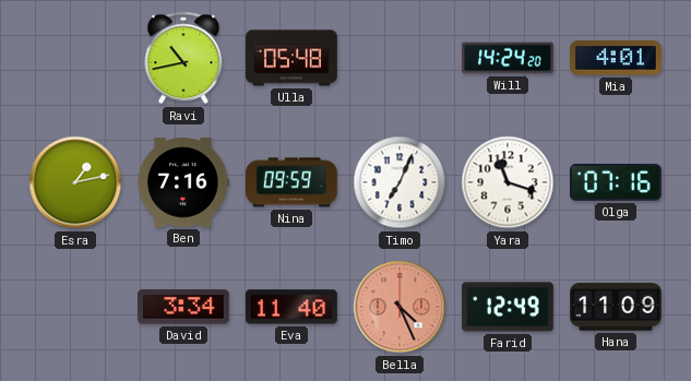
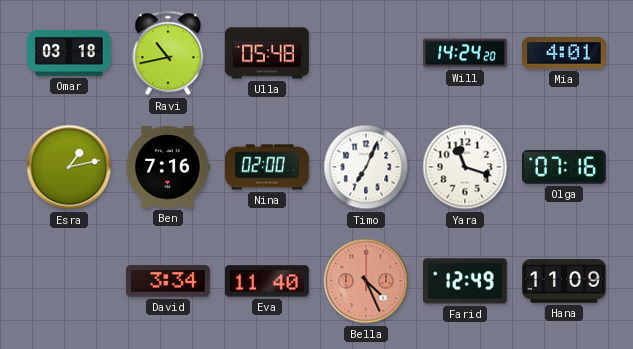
Omar: none -> 03:18
Nina: 09:59 -> 02:00
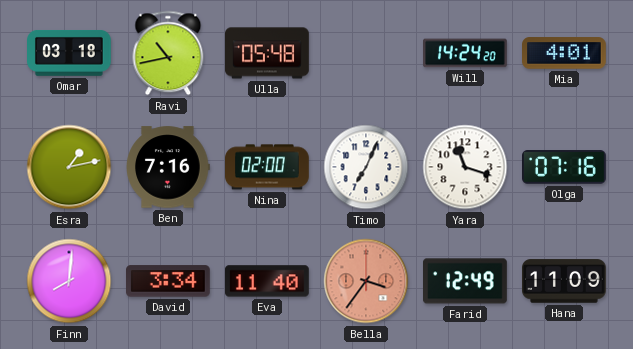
Finn: none -> 8:01
Bella: 4:26 -> 3:36
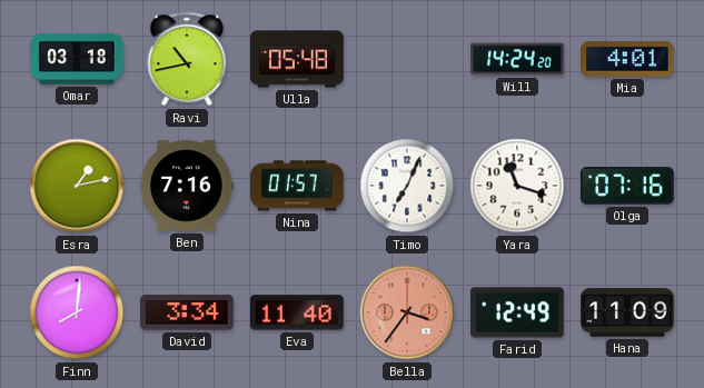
Nina: 02:00 -> 01:57
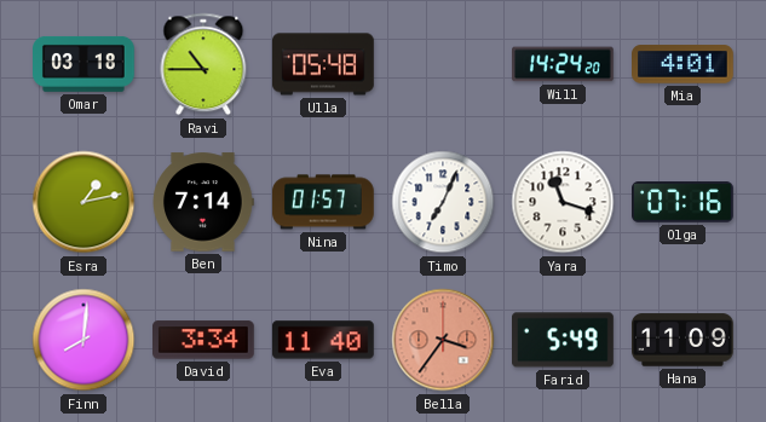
Ravi: 10:43 -> 10:45
Ben: 7:16 -> 7:14
Farid: 12:49 -> 5:49
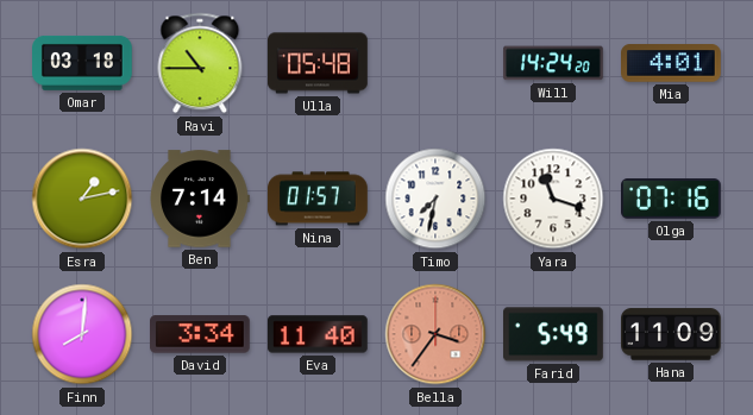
Timo: 7:04 -> 7:32
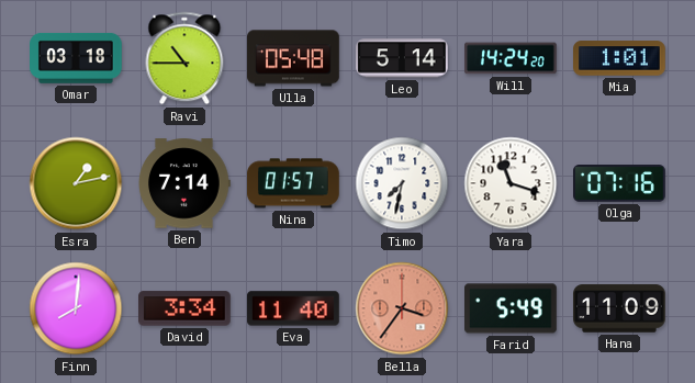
Leo: none -> 5:14
Mia: 4:01 -> 1:01
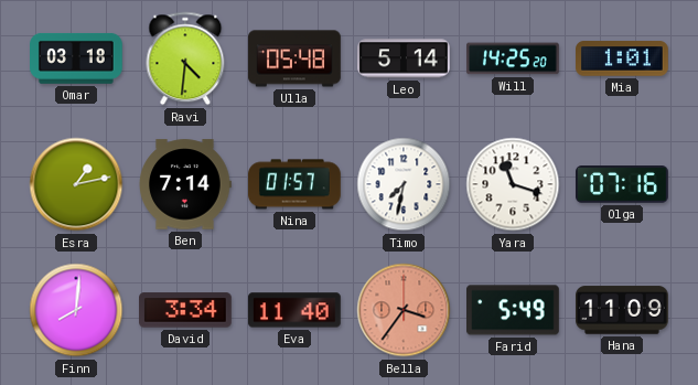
Ravi: 10:45 -> 4:31
Will: 14:24 -> 14:25
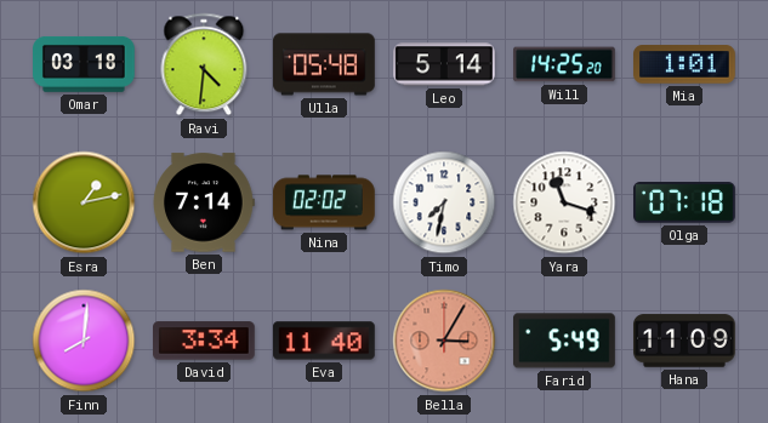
Nina: 01:57 -> 02:02
Olga: 07:16 -> 07:18
Bella: 3:36 -> 3:05
